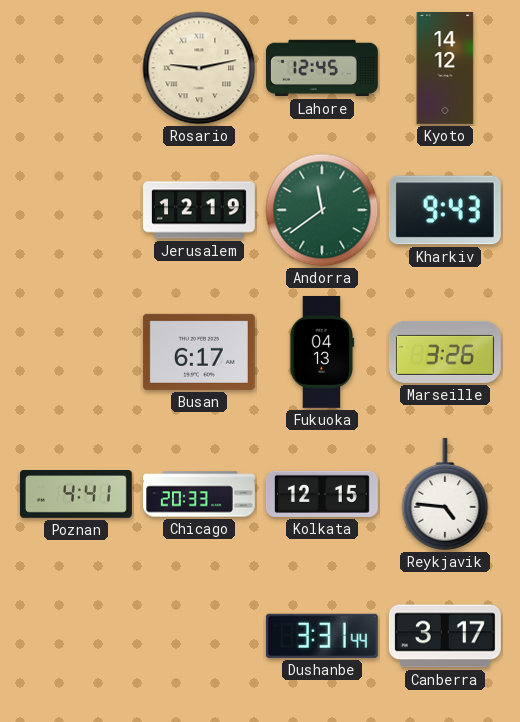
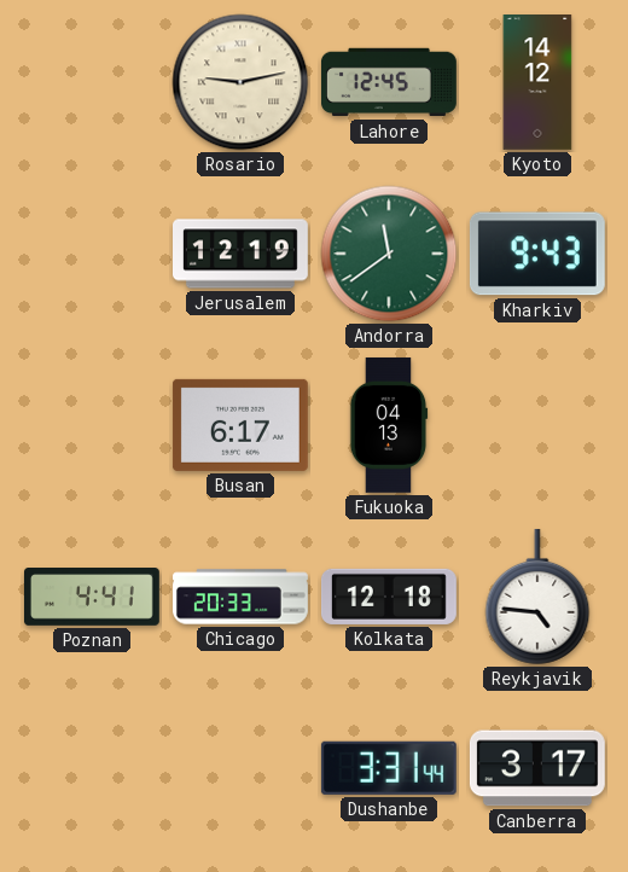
Marseille: 3:26 -> none
Kolkata: 12:15 -> 12:18
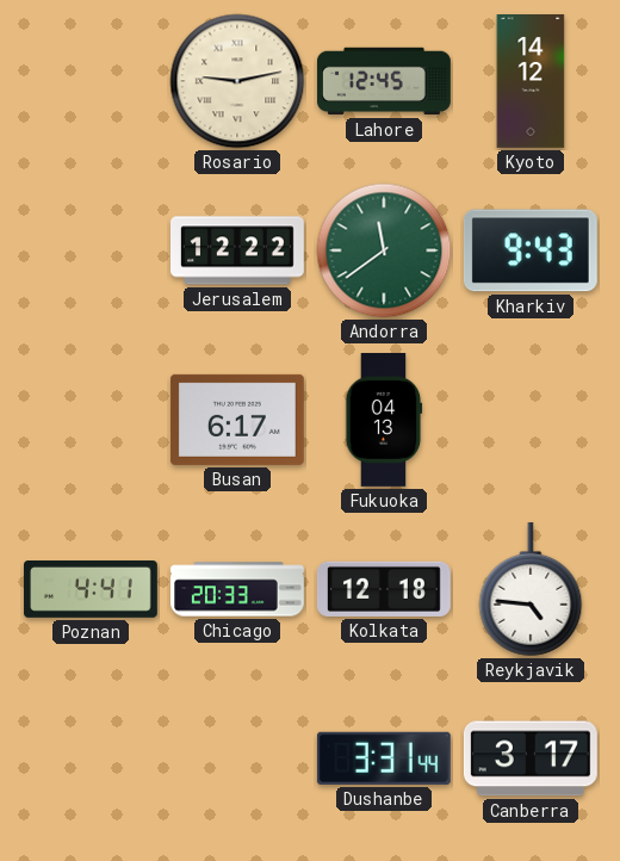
Jerusalem: 12:19 -> 12:22
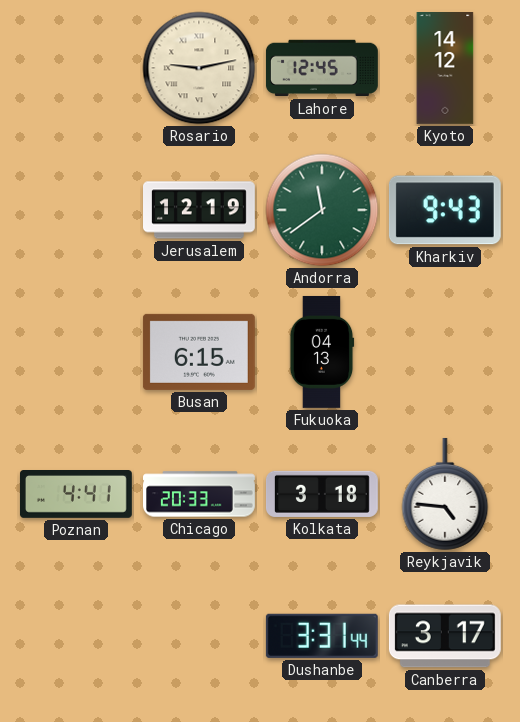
Jerusalem: 12:22 -> 12:19
Busan: 6:17 -> 6:15
Kolkata: 12:18 -> 3:18
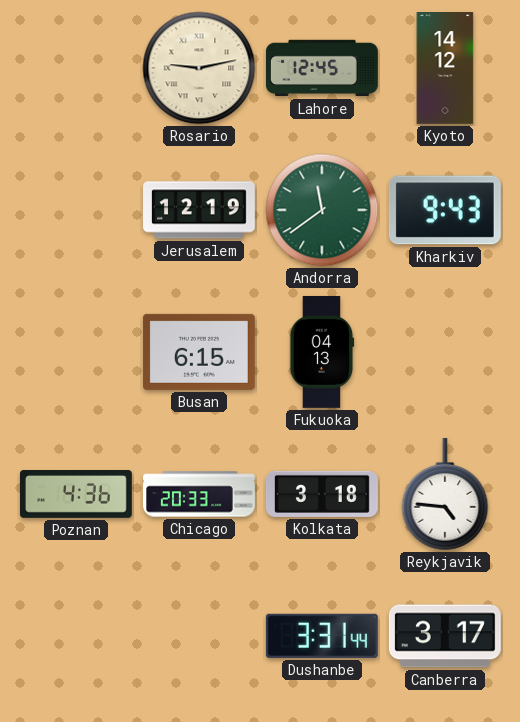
Poznan: 4:41 -> 4:36
